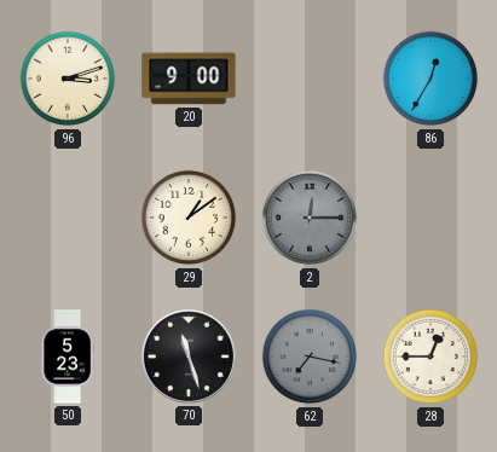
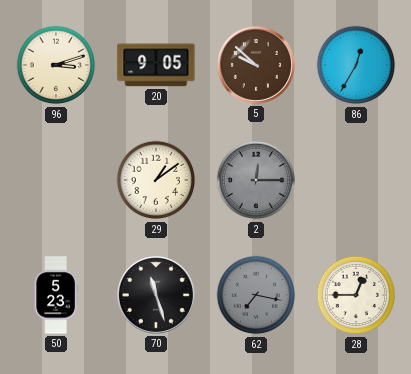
20: 9:00 -> 9:05
5: none -> 9:52
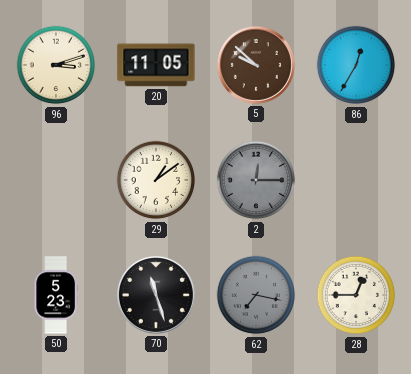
20: 9:05 -> 11:05
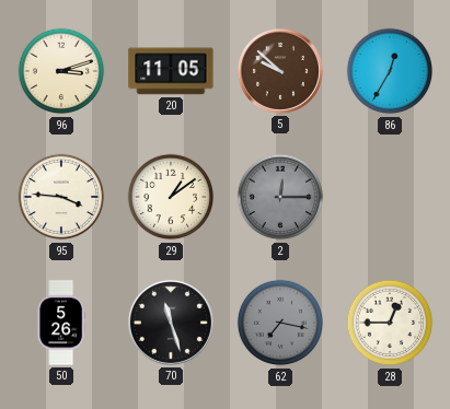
95: none -> 3:46
50: 5:23 -> 5:26
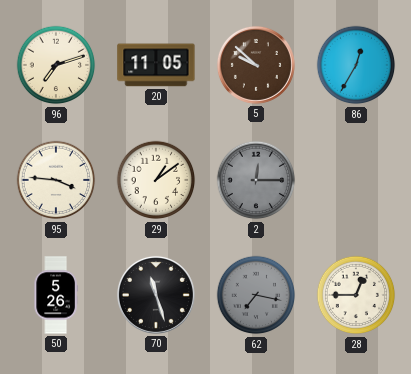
96: 3:12 -> 7:12
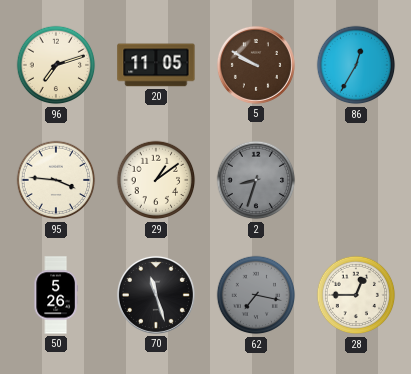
5: 9:52 -> 9:50
2: 12:15 -> 8:33
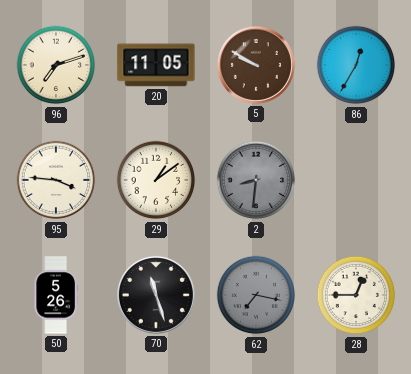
2: 8:33 -> 8:31
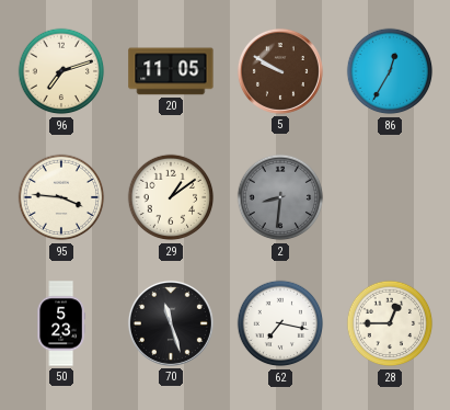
50: 5:26 -> 5:23
62 dial: grey -> white
